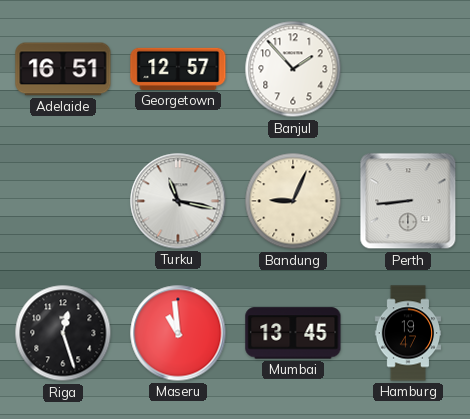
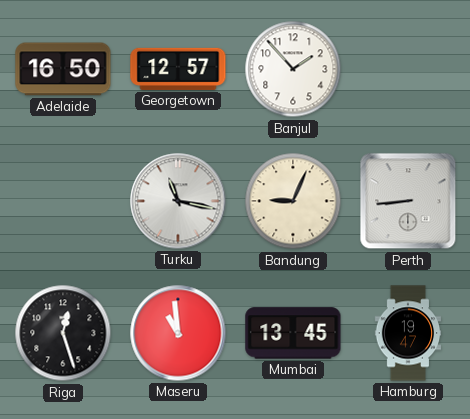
Adelaide: 16:51 -> 16:50
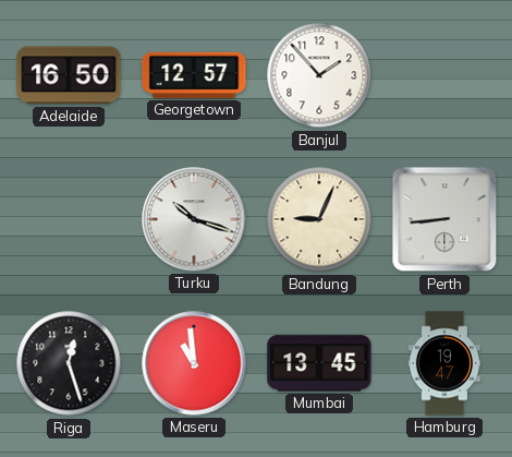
Turku: 11:17 -> 10:18
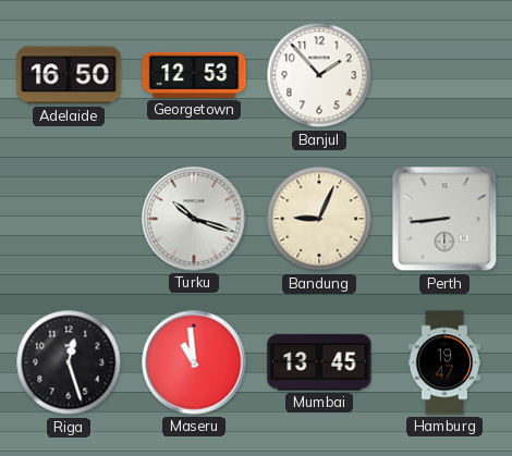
Georgetown: 12:57 -> 12:53
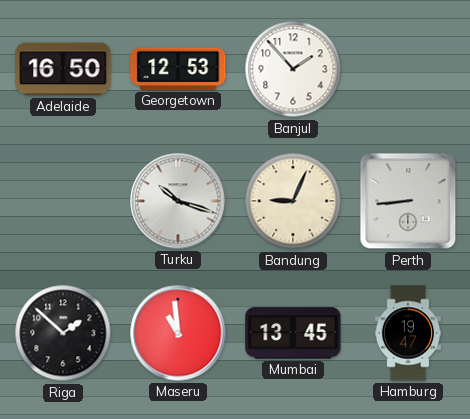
Riga: 12:27 -> 1:52
